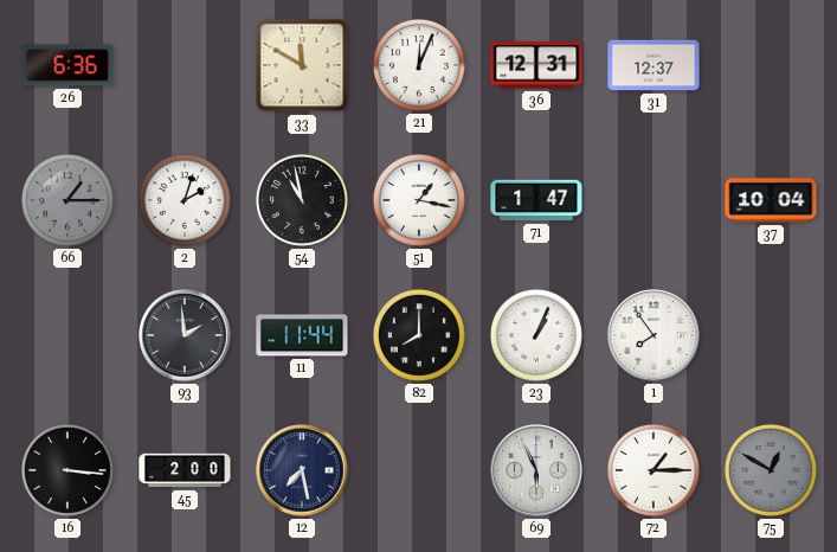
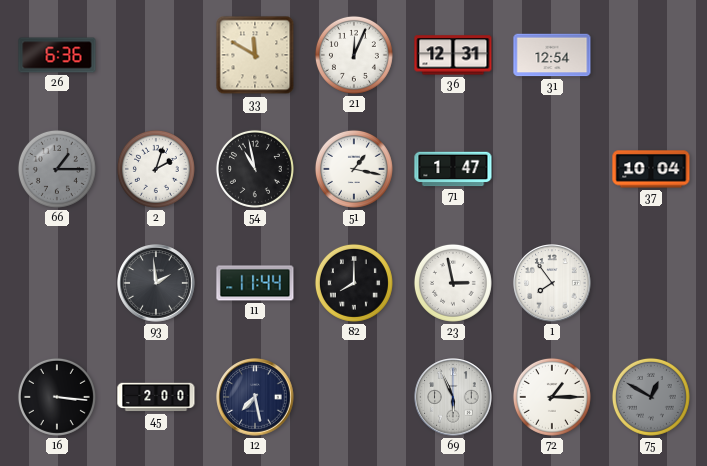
31: 12:37 -> 12:54
23: 1:04 -> 2:58
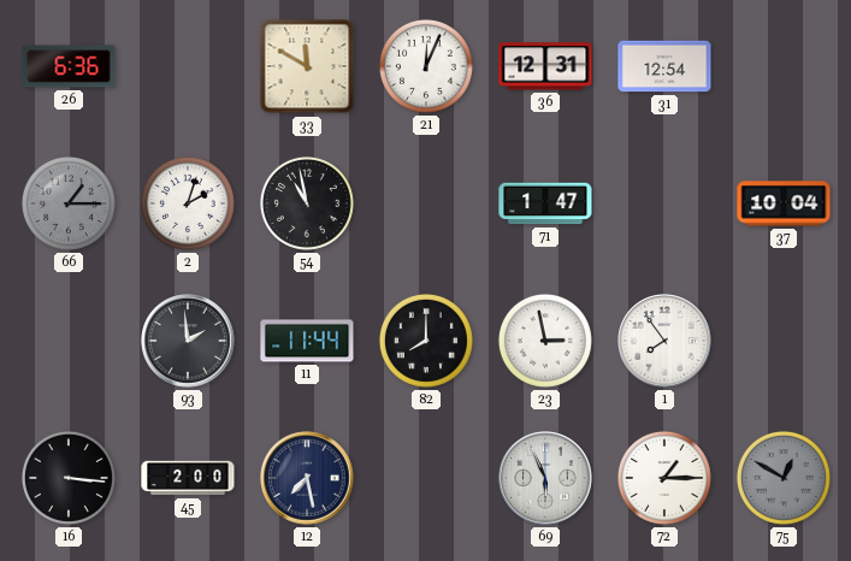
51: 1:17 -> none
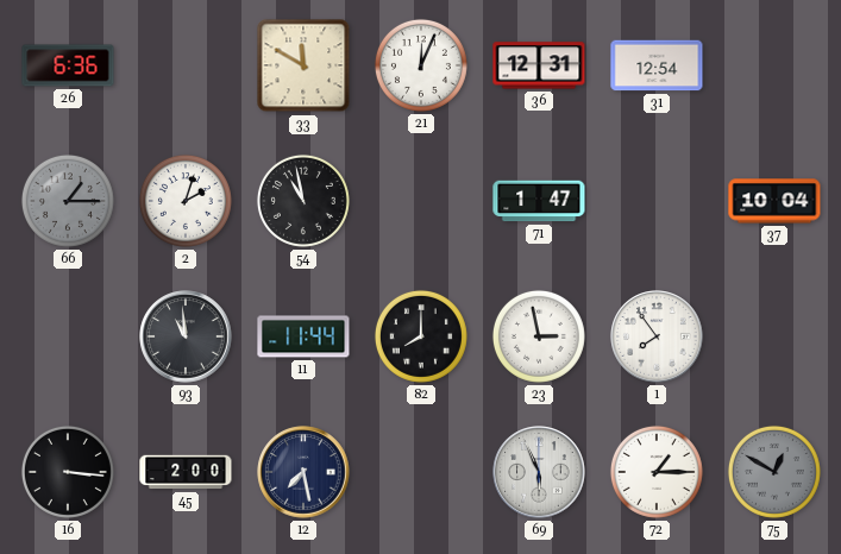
93: 1:59 -> 10:59
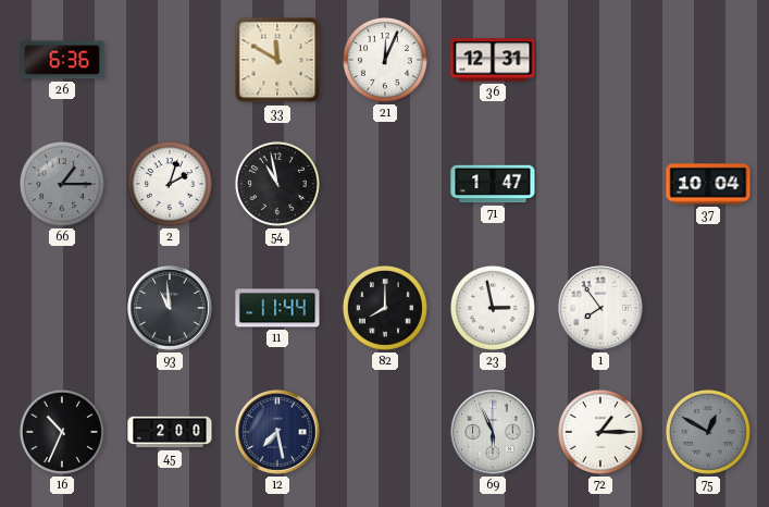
31: 12:54 -> none
16: 3:16 -> 10:34
